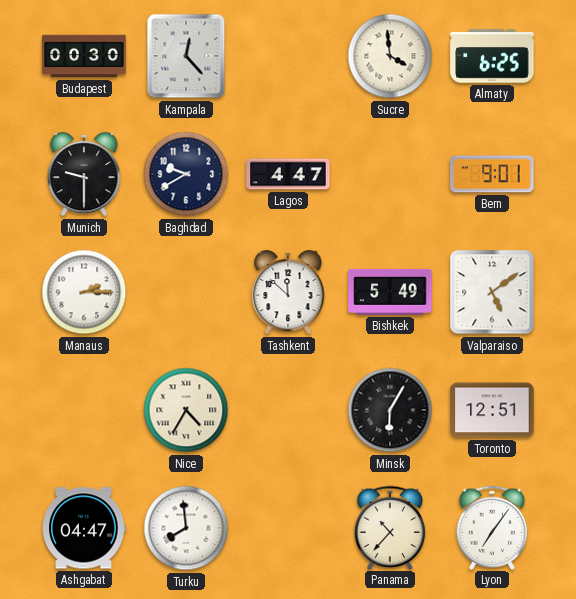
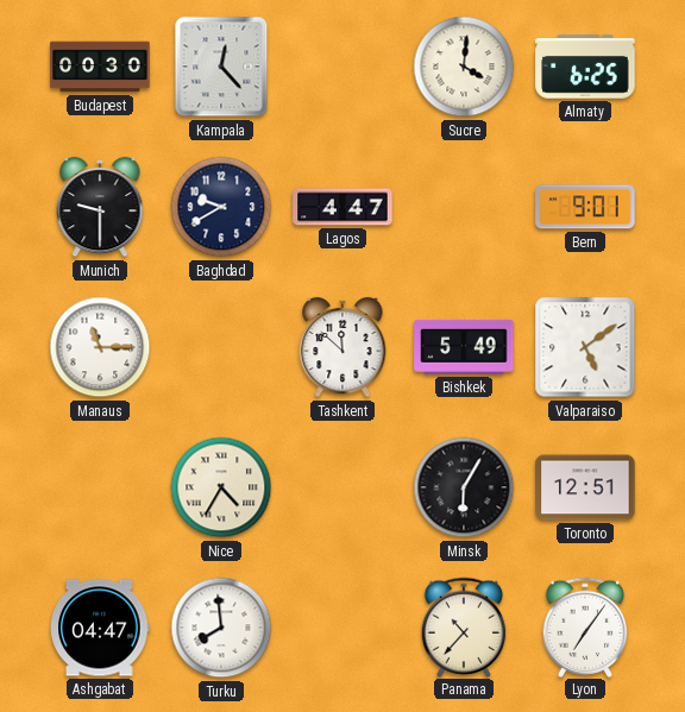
Sucre: 3:59 -> 4:01
Manaus: 2:15 -> 11:15
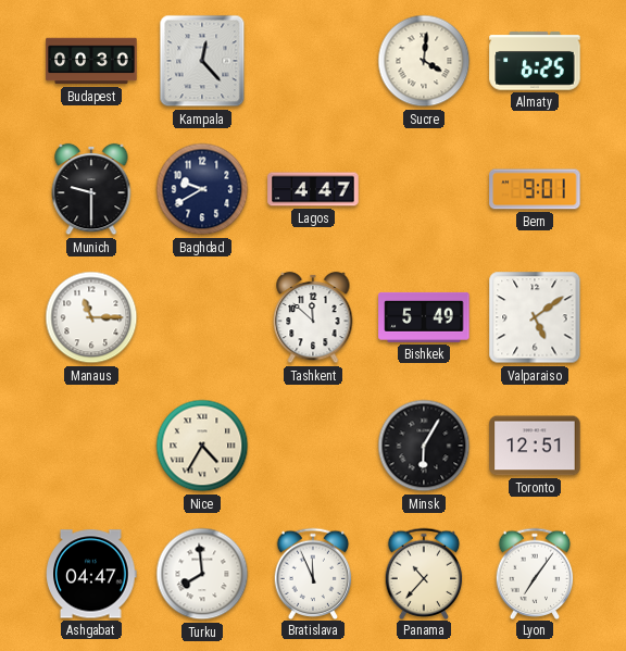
Bratislava: none -> 11:56
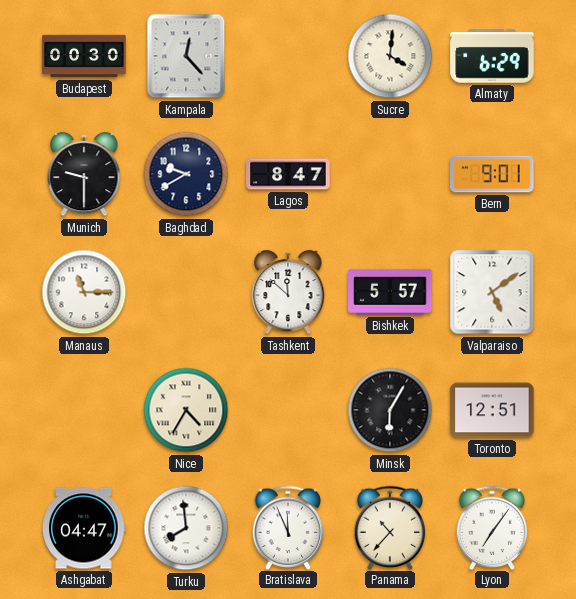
Almaty: 6:25 -> 6:29
Lagos: 4:47 -> 8:47
Bishkek: 5:49 -> 5:57
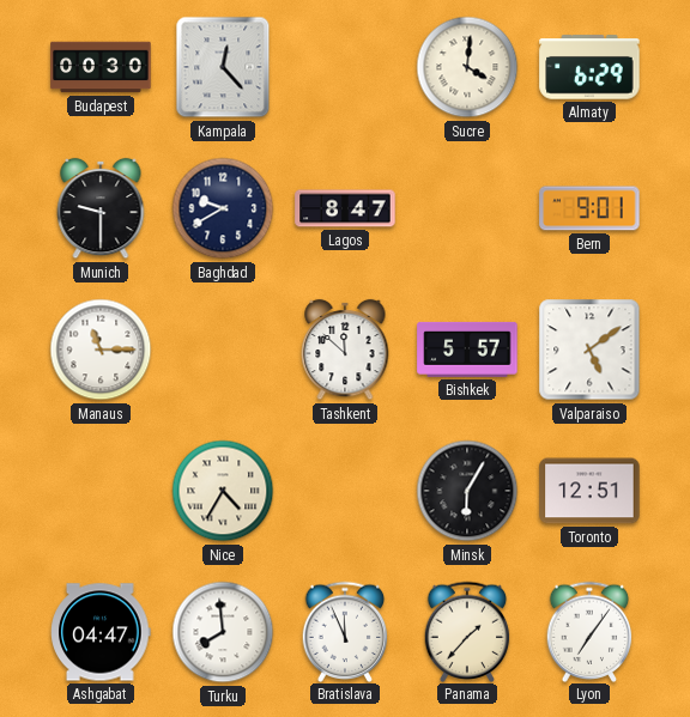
Panama: 10:37 -> 1:37
